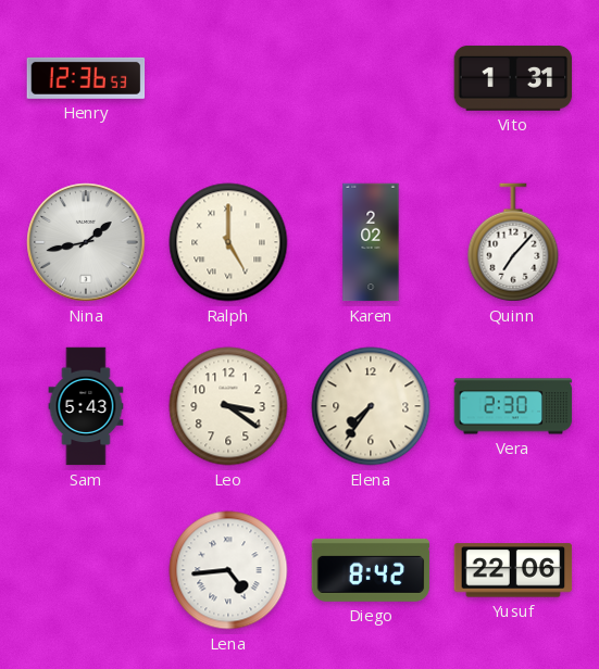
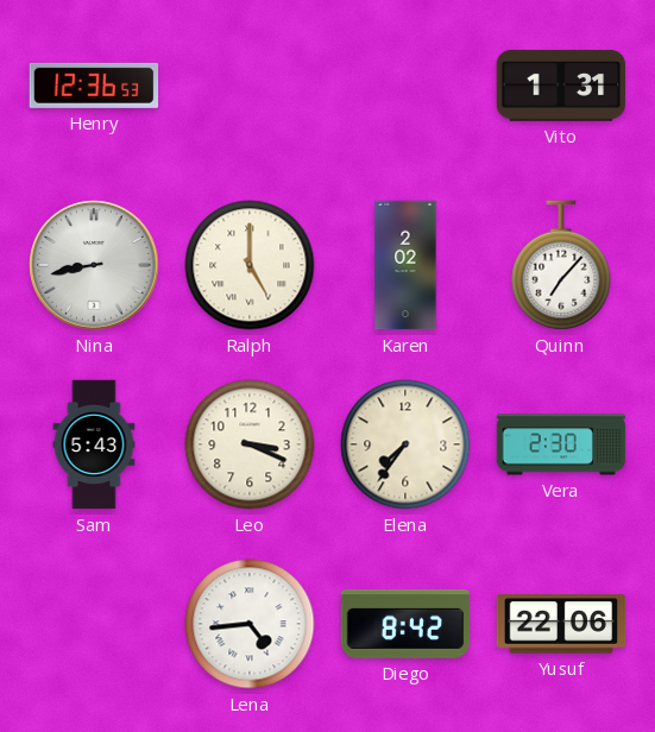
Nina: 1:43 -> 8:43
Leo: 3:21 -> 3:19
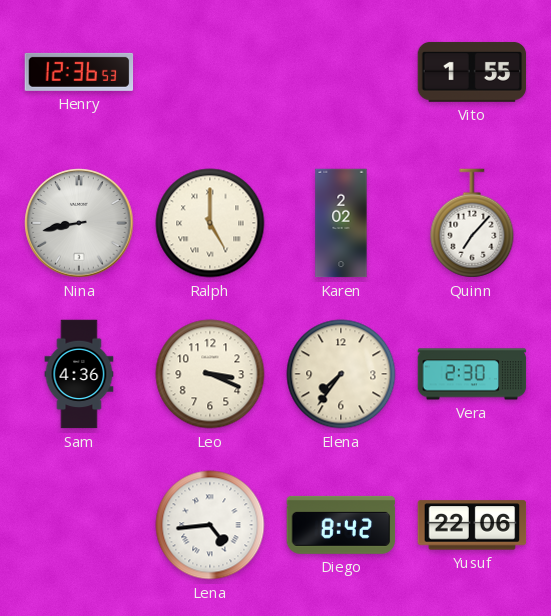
Vito: 1:31 -> 1:55
Sam: 5:43 -> 4:36
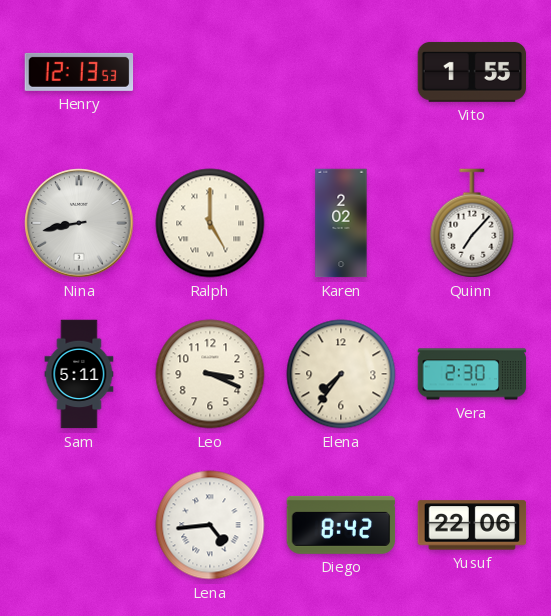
Henry: 12:36 -> 12:13
Sam: 4:36 -> 5:11
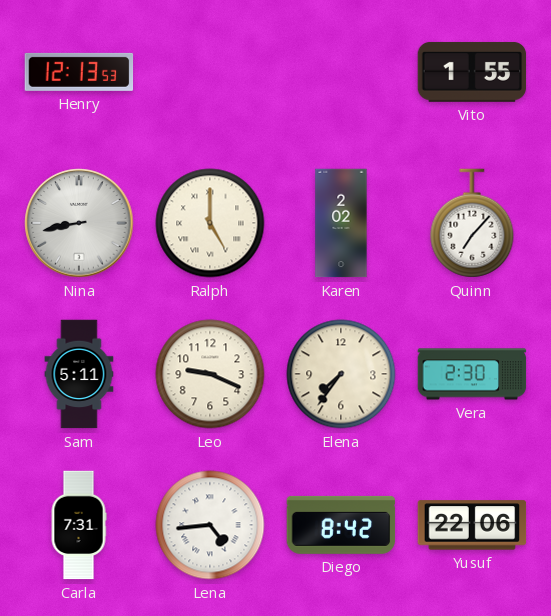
Leo: 3:19 -> 9:19
Carla: none -> 7:31
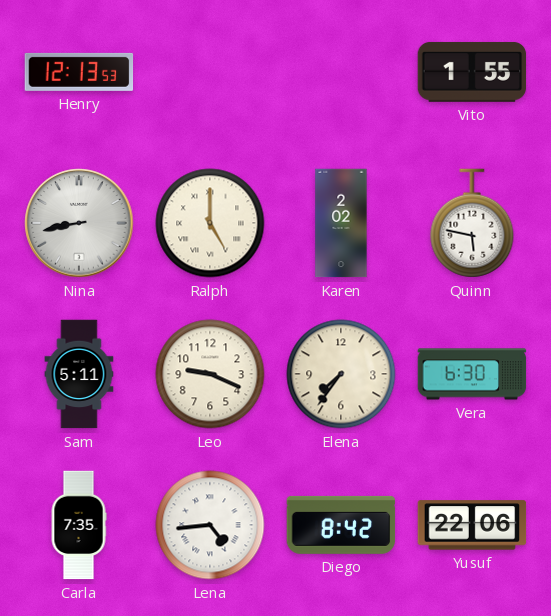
Quinn: 7:07 -> 5:47
Vera: 2:30 -> 6:30
Carla: 7:31 -> 7:35
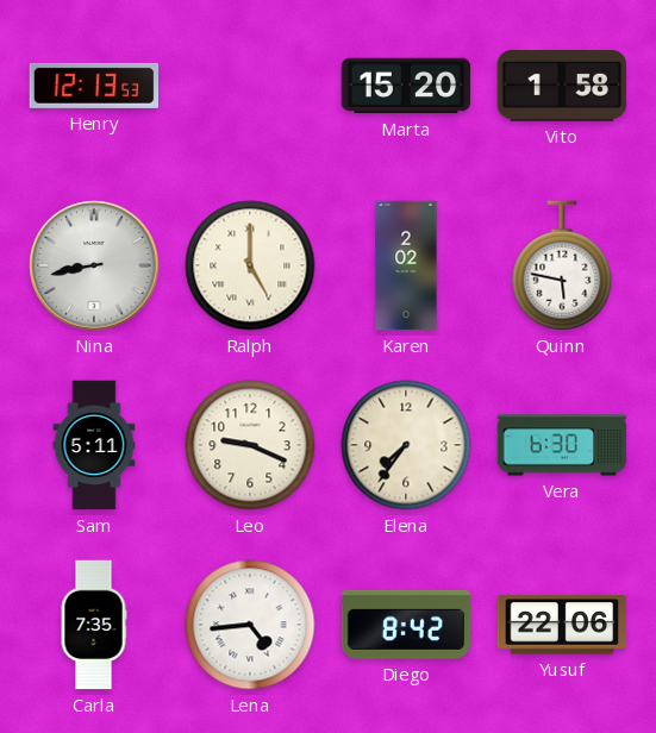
Marta: none -> 15:20
Vito: 1:55 -> 1:58
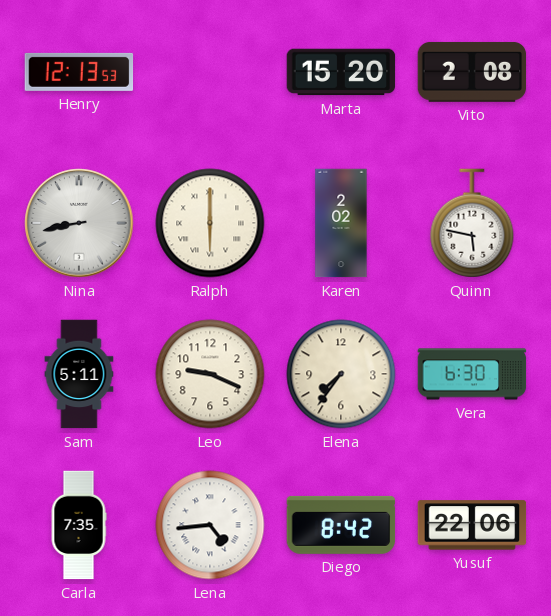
Vito: 1:58 -> 2:08
Ralph: 5:00 -> 6:00
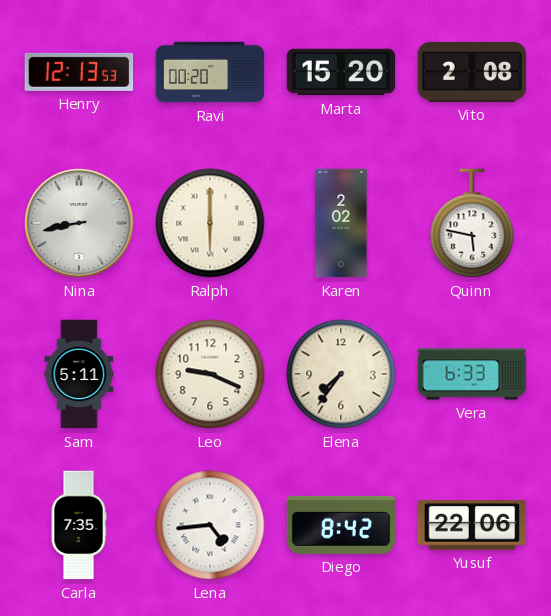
Ravi: none -> 00:20
Vera: 6:30 -> 6:33
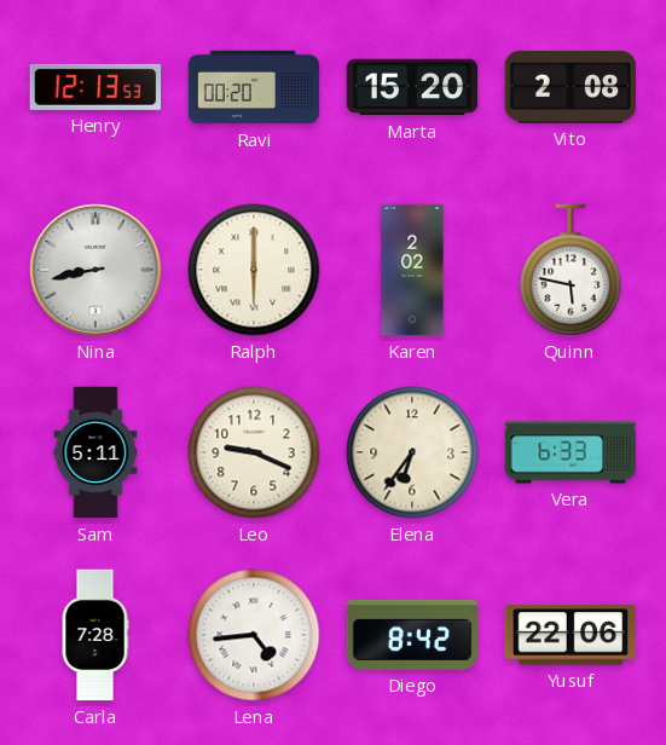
Elena: 7:36 -> 6:36
Carla: 7:35 -> 7:28
